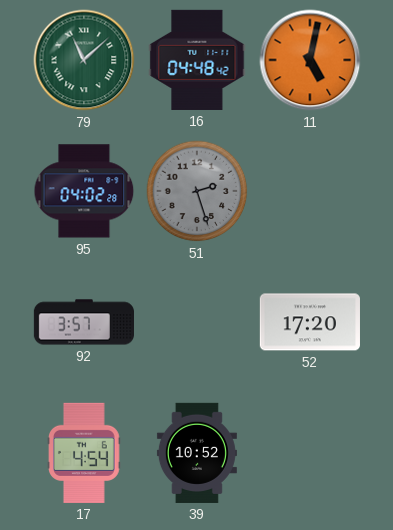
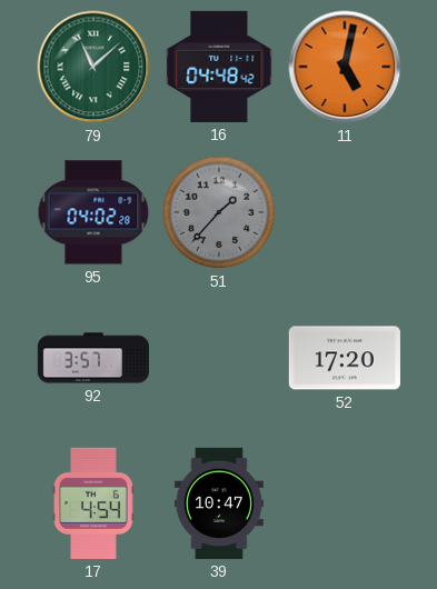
51: 2:27 -> 1:37
39: 10:52 -> 10:47
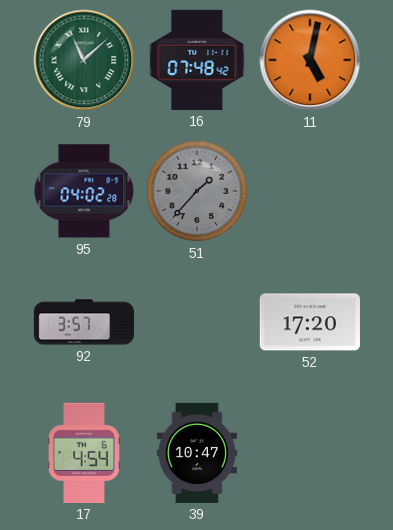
16: 04:48 -> 07:48
